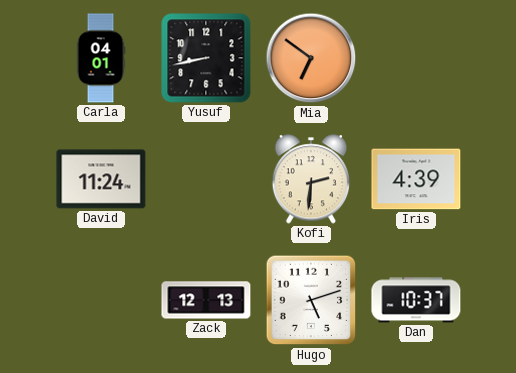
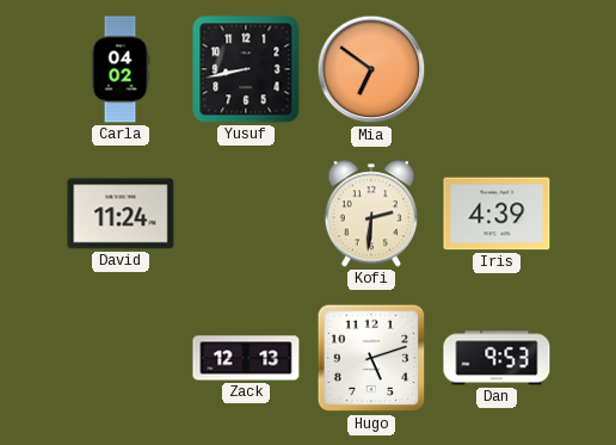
Carla: 04:01 -> 04:02
Dan: 10:37 -> 9:53
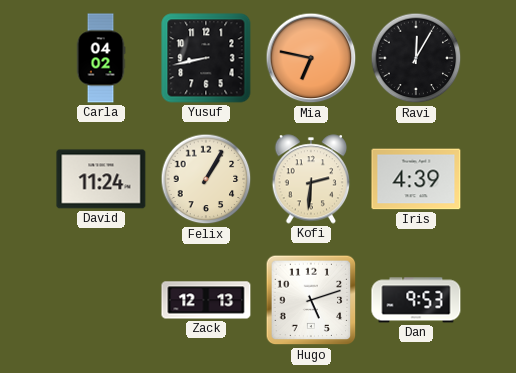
Mia: 6:51 -> 6:47
Ravi: none -> 12:05
Felix: none -> 1:05
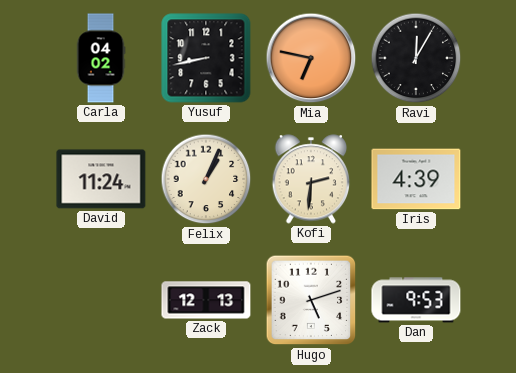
Felix: 1:05 -> 1:04
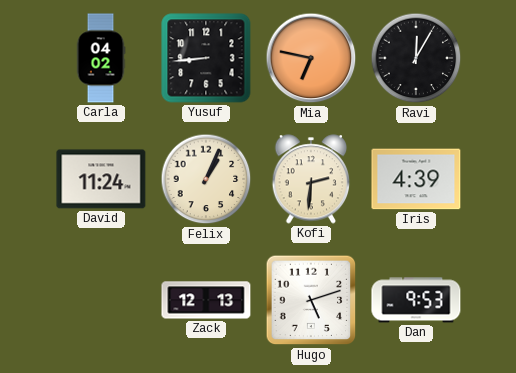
Yusuf: 8:43 -> 8:44
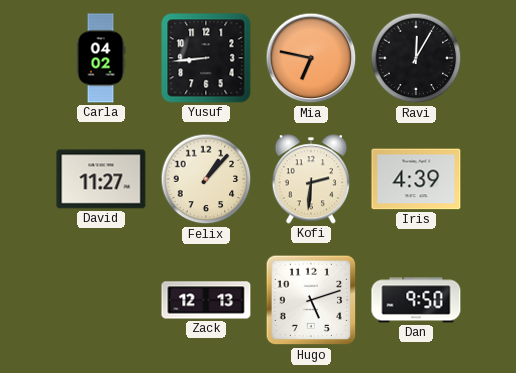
David: 11:24 -> 11:27
Felix: 1:04 -> 1:07
Dan: 9:53 -> 9:50
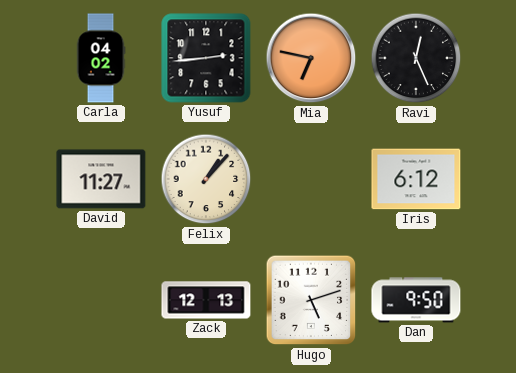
Yusuf: 8:44 -> 2:44
Ravi: 12:05 -> 12:26
Kofi: 2:31 -> none
Iris: 4:39 -> 6:12
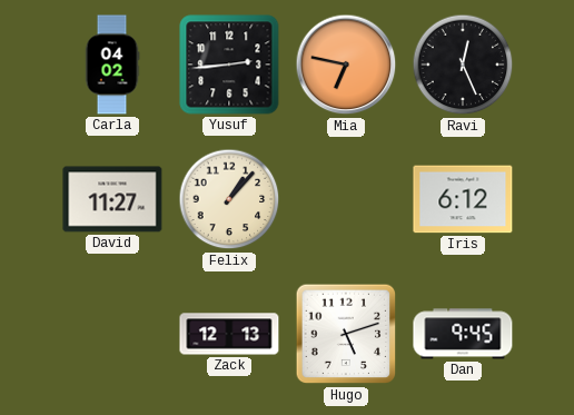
Dan: 9:50 -> 9:45
